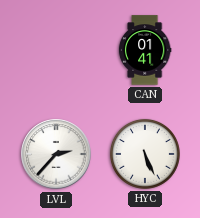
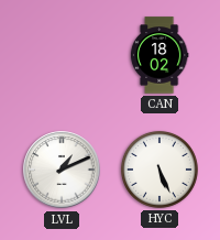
CAN: 01:41 -> 18:02
LVL: 2:37 -> 1:11
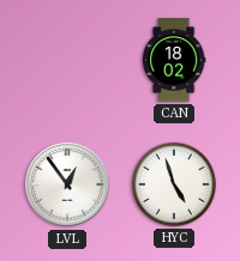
LVL: 1:11 -> 12:54
HYC: 5:26 -> 4:57
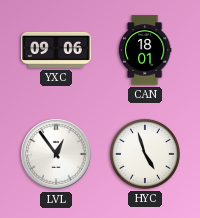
YXC: none -> 09:06
CAN: 18:02 -> 18:01
